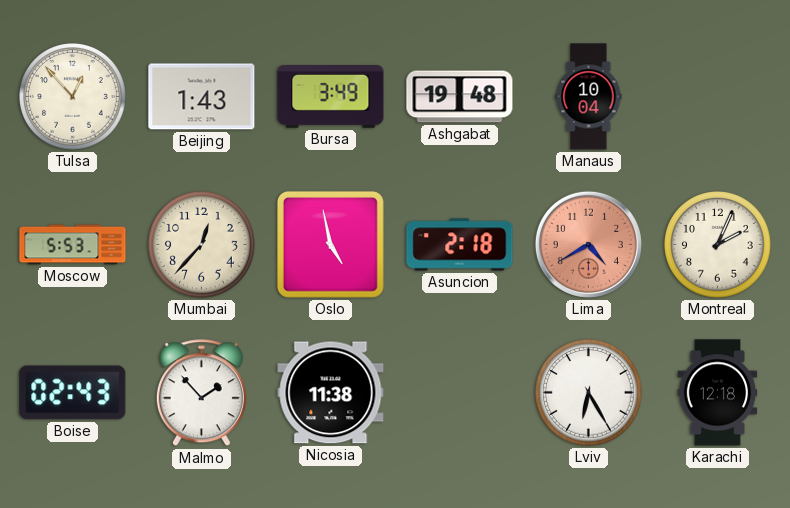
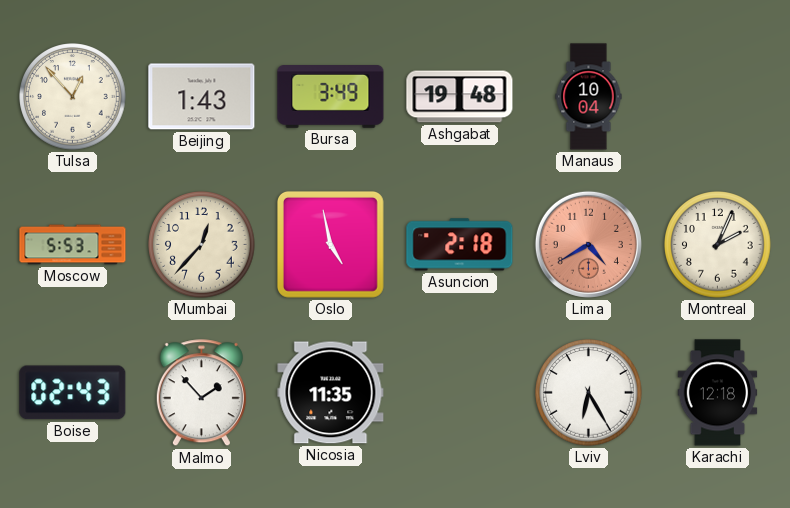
Nicosia: 11:38 -> 11:35
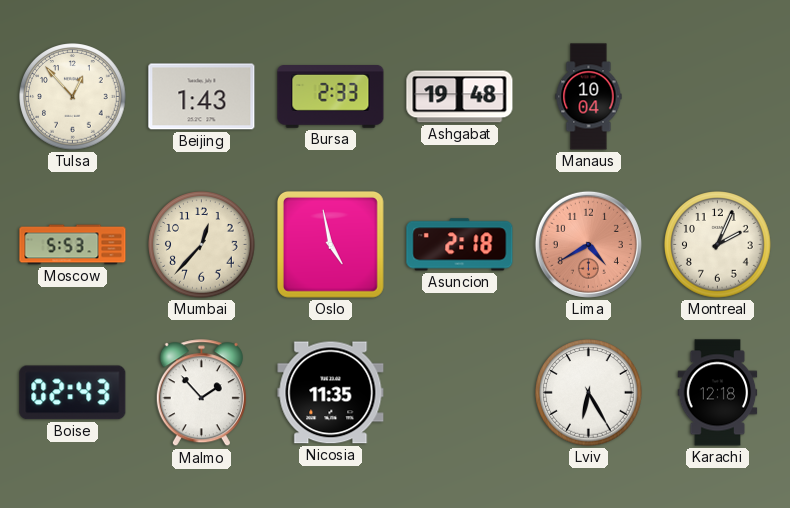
Bursa: 3:49 -> 2:33
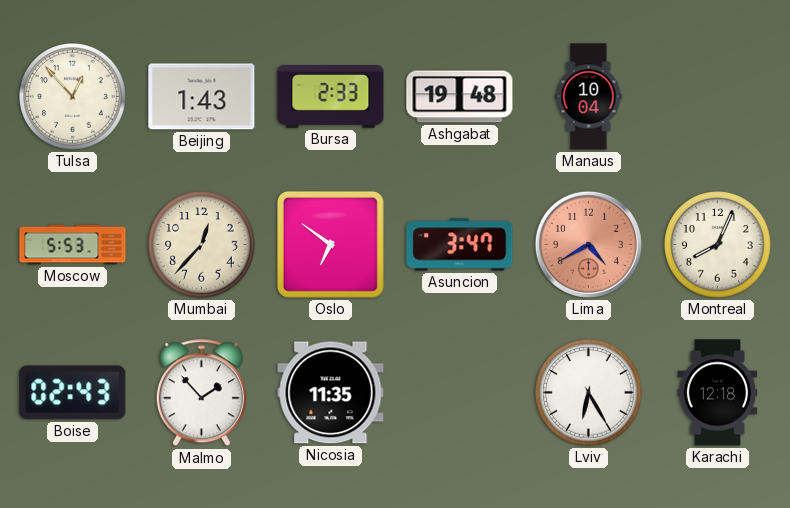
Oslo: 4:58 -> 6:51
Asuncion: 2:18 -> 3:47
Montreal: 2:04 -> 8:04
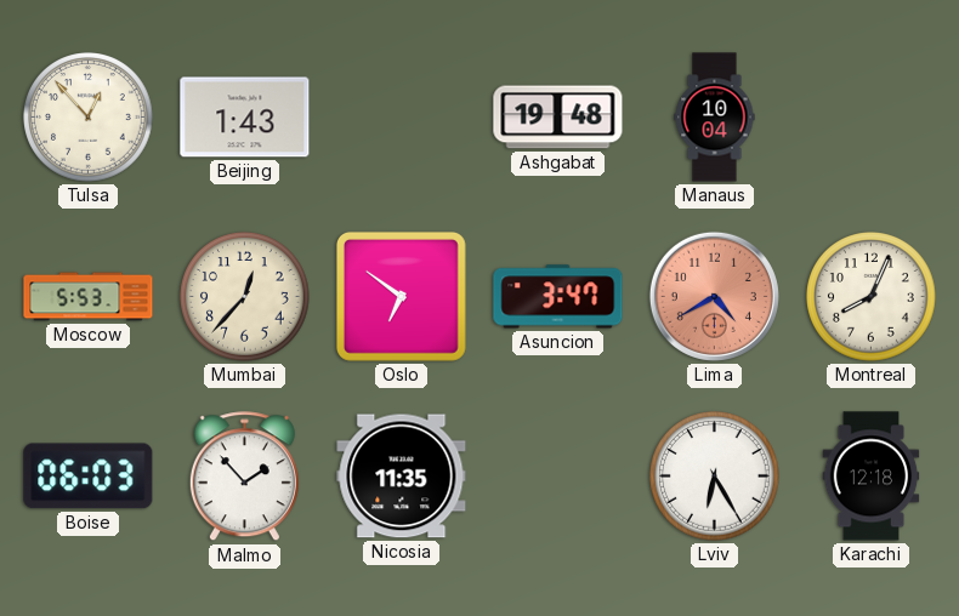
Bursa: 2:33 -> none
Boise: 02:43 -> 06:03
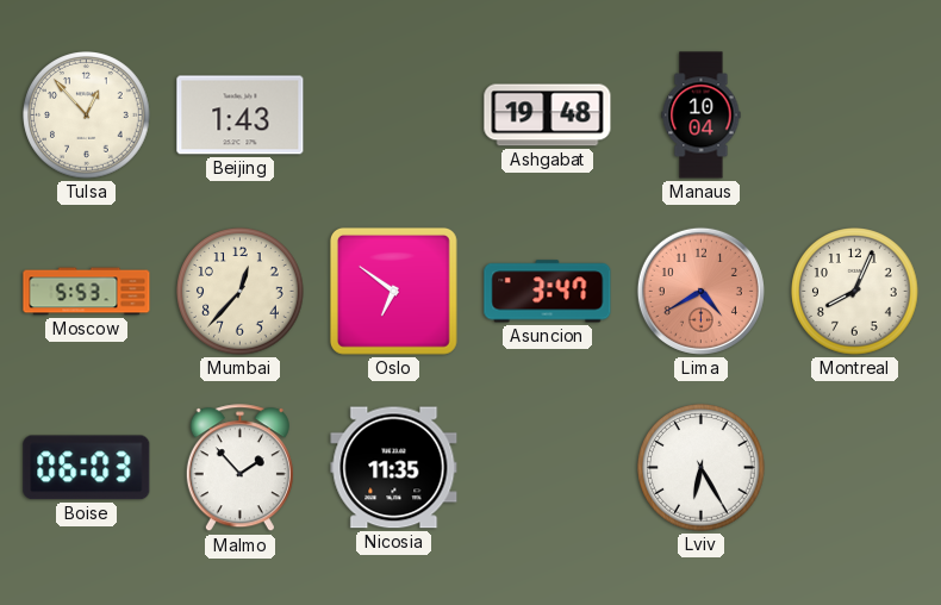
Karachi: 12:18 -> none
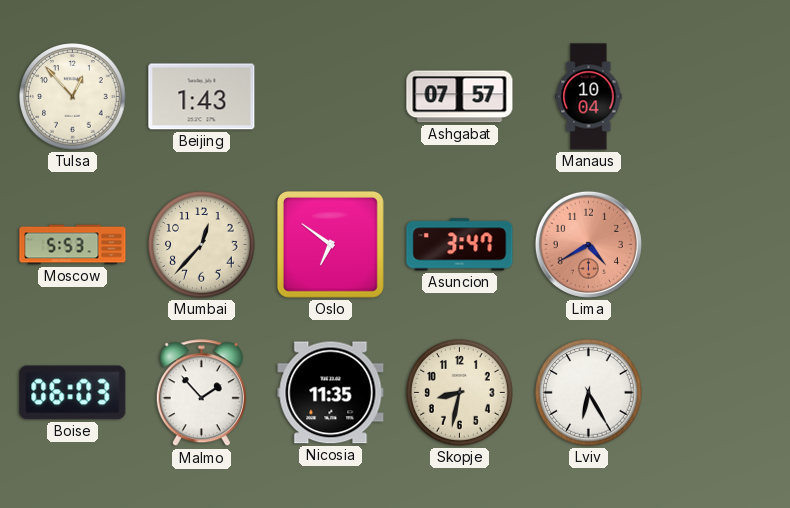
Ashgabat: 19:48 -> 07:57
Montreal: 8:04 -> none
Skopje: none -> 8:32
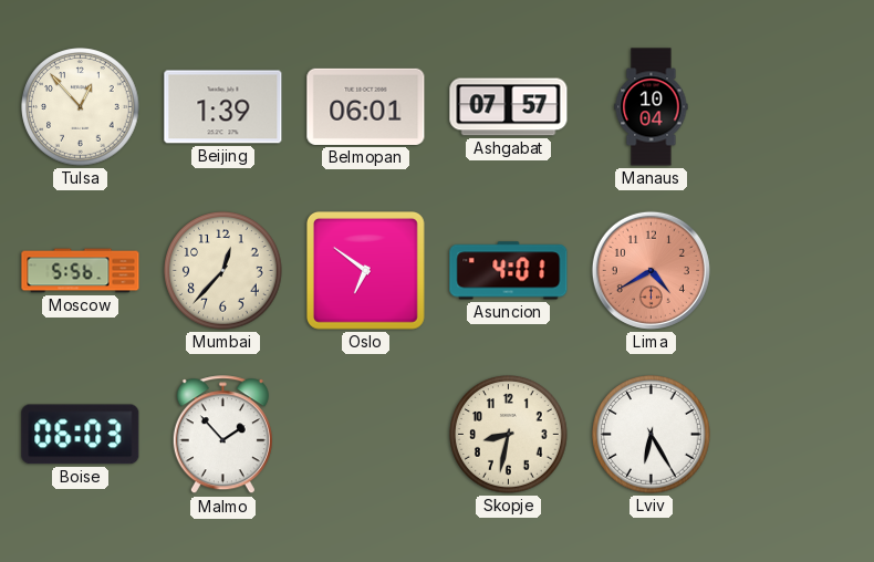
Beijing: 1:43 -> 1:39
Belmopan: none -> 06:01
Moscow: 5:53 -> 5:56
Asuncion: 3:47 -> 4:01
Nicosia: 11:35 -> none
